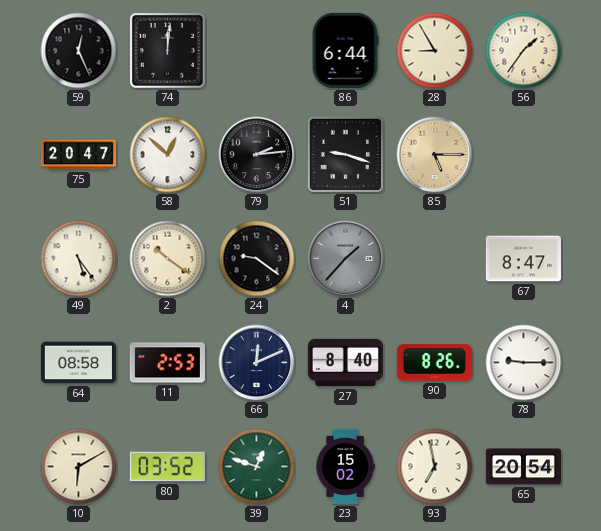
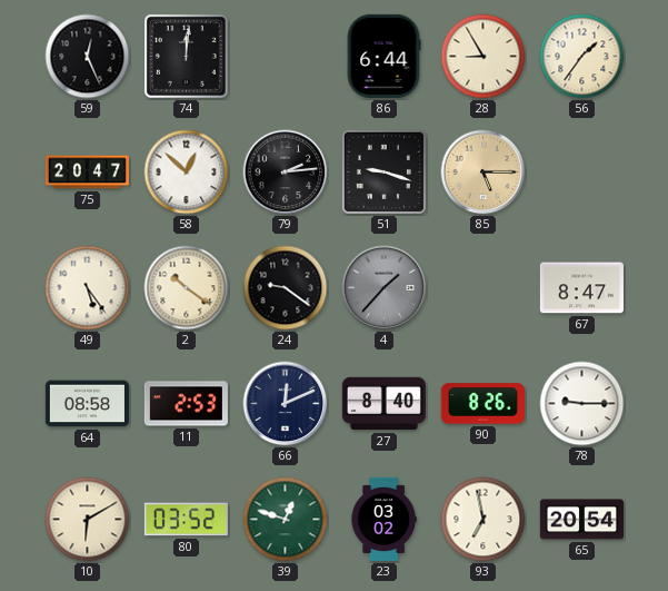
23: 15:02 -> 03:02
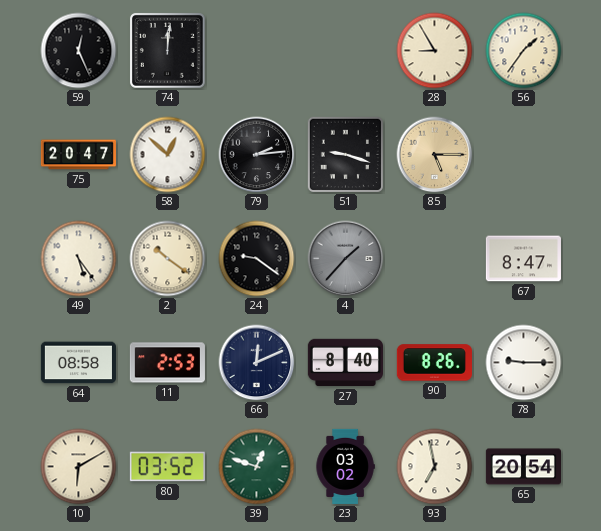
86: 6:44 -> none
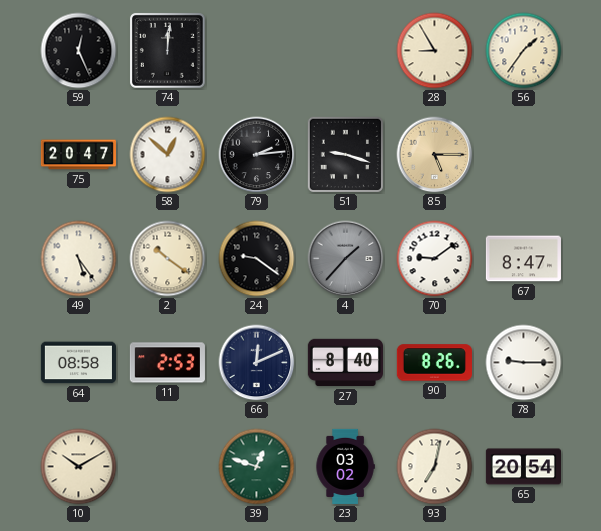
70: none -> 9:09
10: 6:10 -> 10:10
80: 03:52 -> none
93: 6:58 -> 7:02
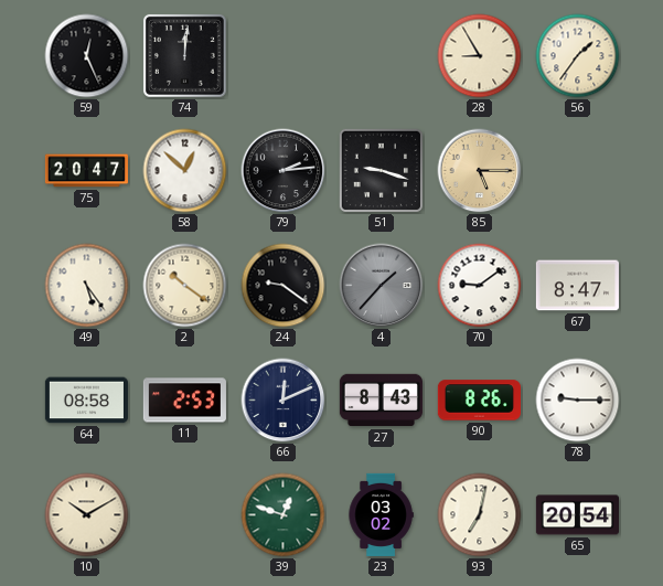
27: 8:40 -> 8:43
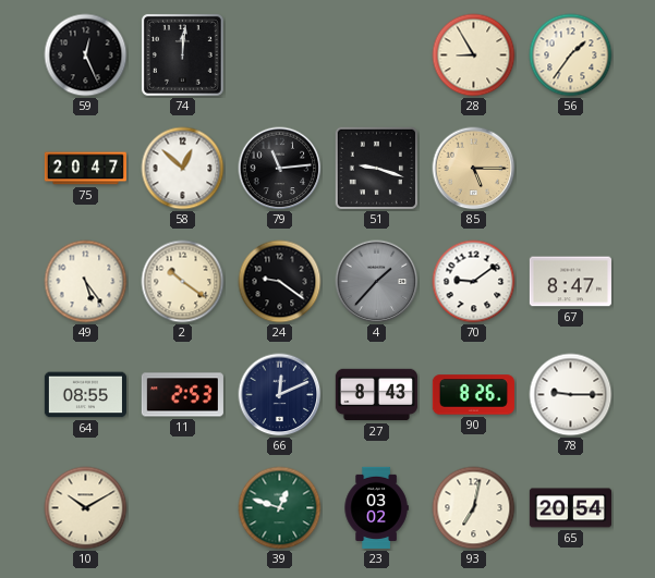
79: 2:14 -> 11:14
64: 08:58 -> 08:55
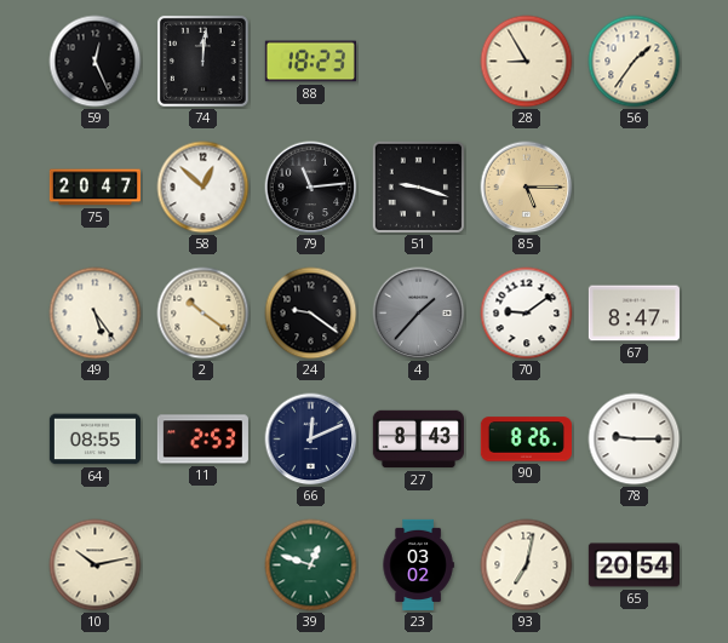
88: none -> 18:23
10: 10:10 -> 10:13
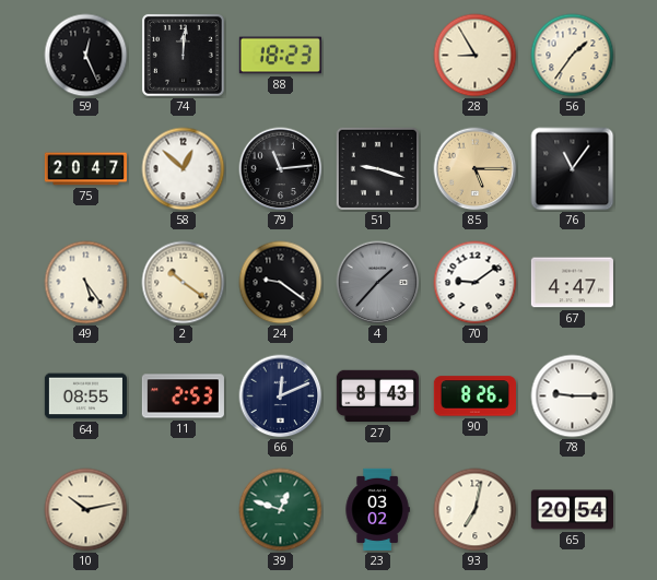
76: none -> 11:06
67: 8:47 -> 4:47
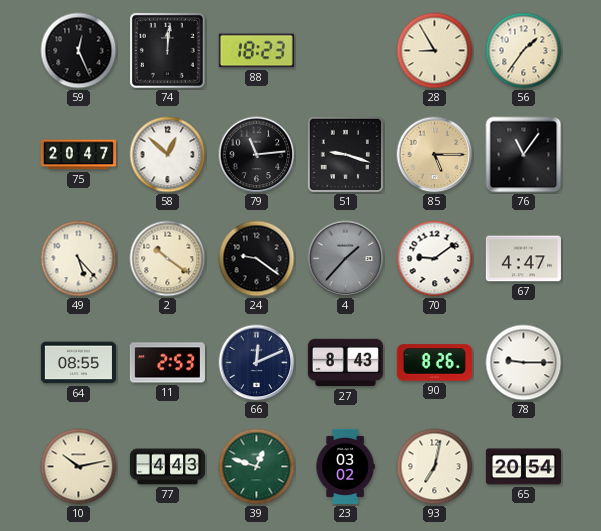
49: 5:24 -> 5:23
77: none -> 4:43
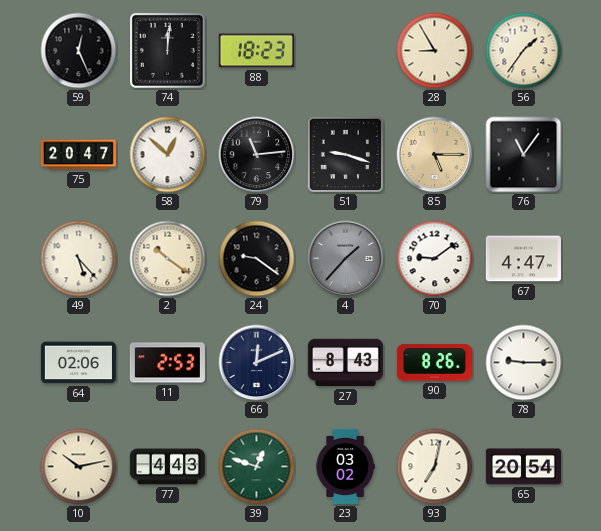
64: 08:55 -> 02:06
